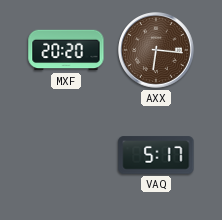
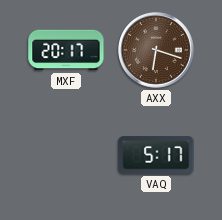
MXF: 20:20 -> 20:17
AXX: 6:16 -> 6:18
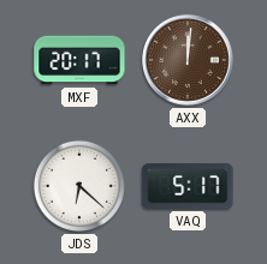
AXX: 6:18 -> 12:01
JDS: none -> 6:22
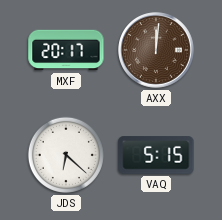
VAQ: 5:17 -> 5:15
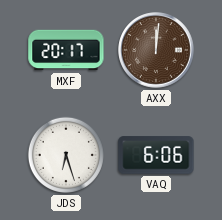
JDS: 6:22 -> 6:27
VAQ: 5:15 -> 6:06
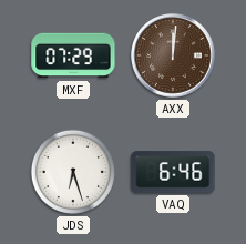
MXF: 20:17 -> 07:29
VAQ: 6:06 -> 6:46
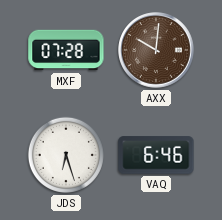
MXF: 07:29 -> 07:28
AXX: 12:01 -> 10:01
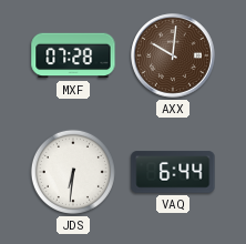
JDS: 6:27 -> 6:31
VAQ: 6:46 -> 6:44
